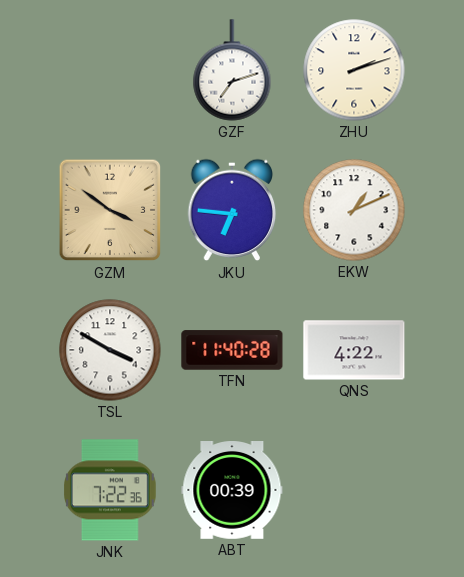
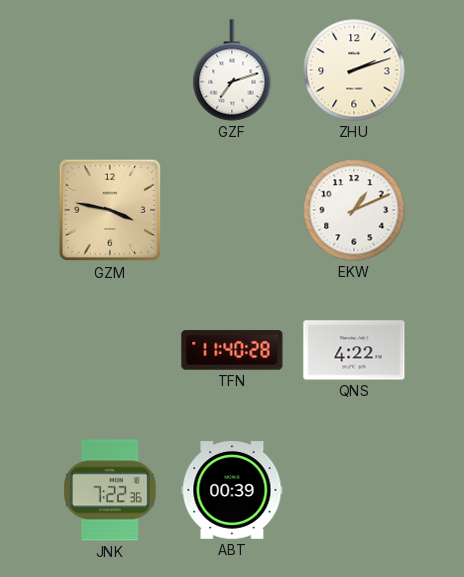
GZM: 3:51 -> 3:47
JKU: 6:46 -> none
TSL: 3:50 -> none
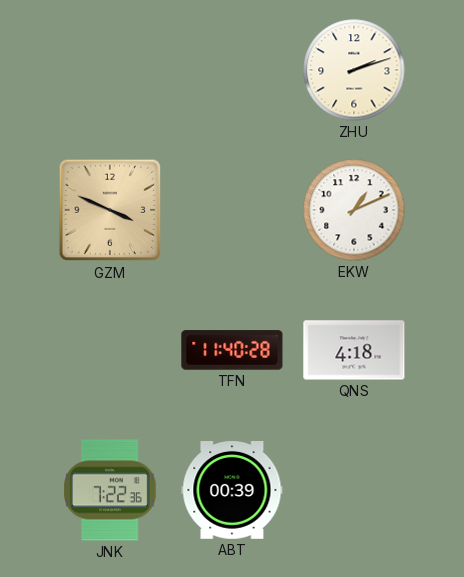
GZF: 7:12 -> none
GZM: 3:47 -> 3:49
QNS: 4:22 -> 4:18
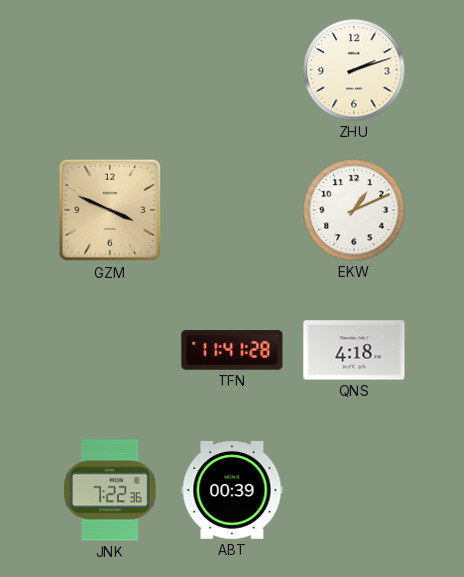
TFN: 11:40 -> 11:41
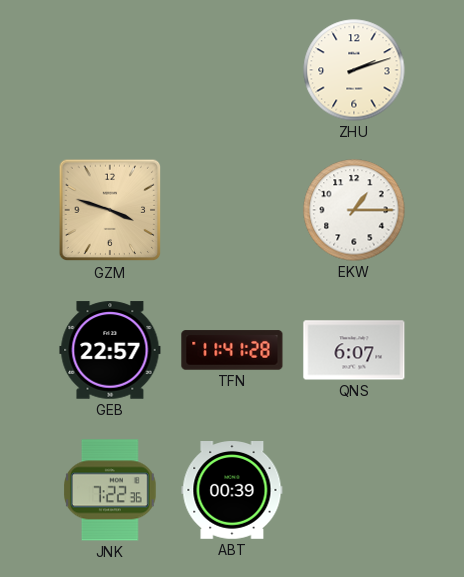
GZM: 3:49 -> 3:48
EKW: 1:11 -> 1:15
GEB: none -> 22:57
QNS: 4:18 -> 6:07
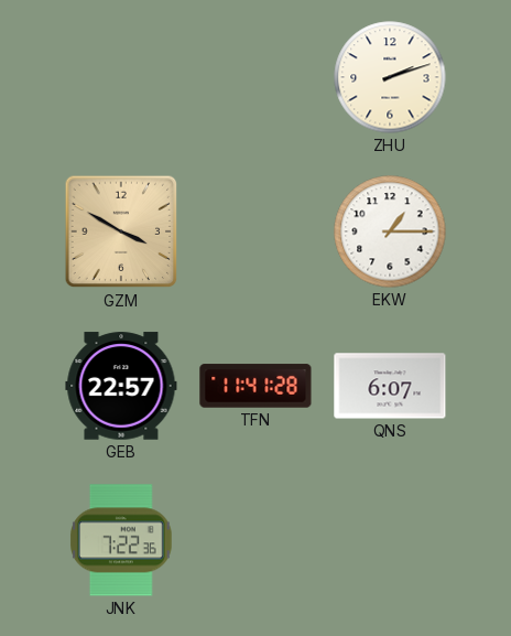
GZM: 3:48 -> 3:50
ABT: 00:39 -> none
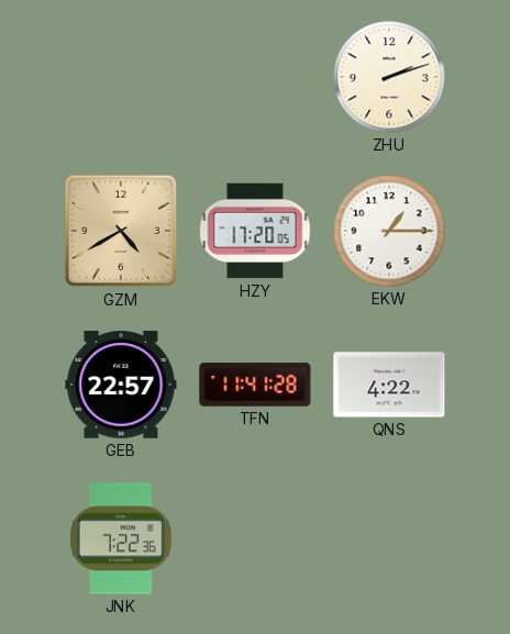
GZM: 3:50 -> 4:40
HZY: none -> 17:20
QNS: 6:07 -> 4:22
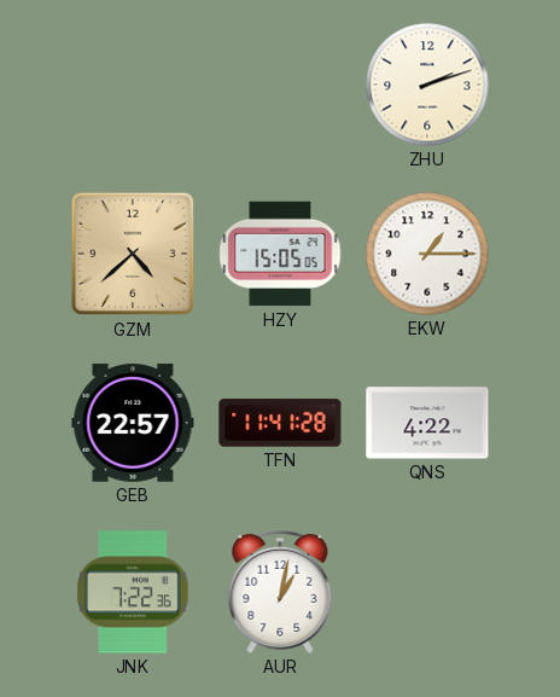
GZM: 4:40 -> 4:38
HZY: 17:20 -> 15:05
AUR: none -> 1:02
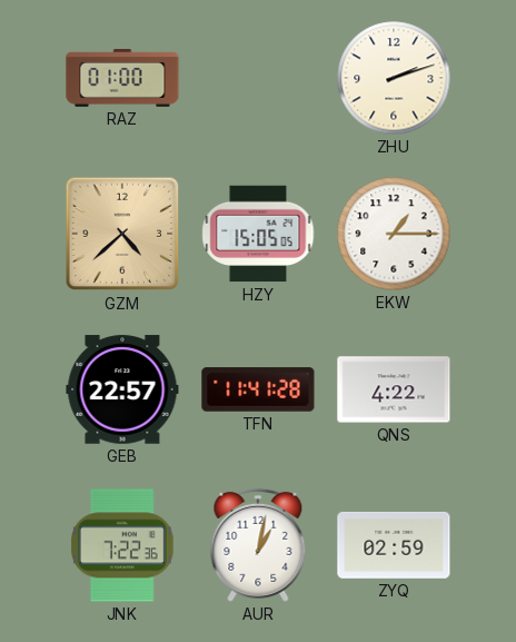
RAZ: none -> 01:00
ZYQ: none -> 02:59
